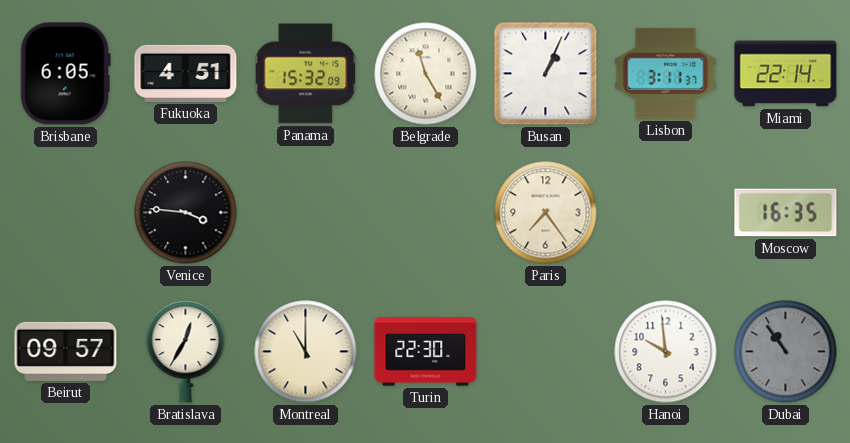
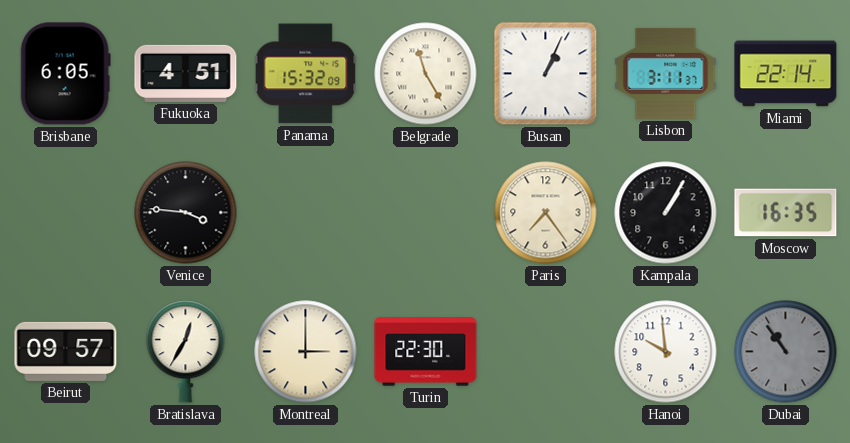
Kampala: none -> 1:05
Montreal: 11:00 -> 3:00
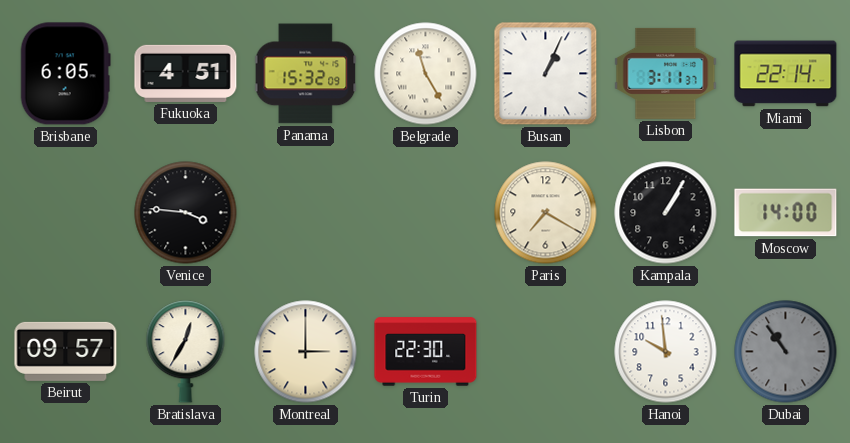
Paris: 7:24 -> 7:20
Moscow: 16:35 -> 14:00
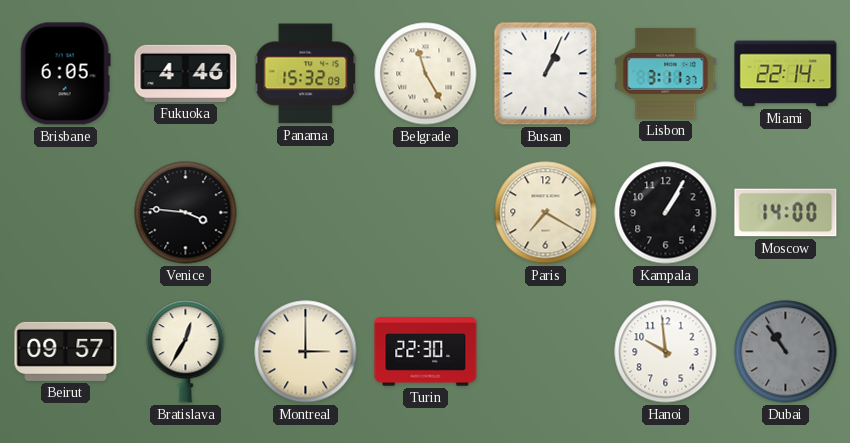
Fukuoka: 4:51 -> 4:46
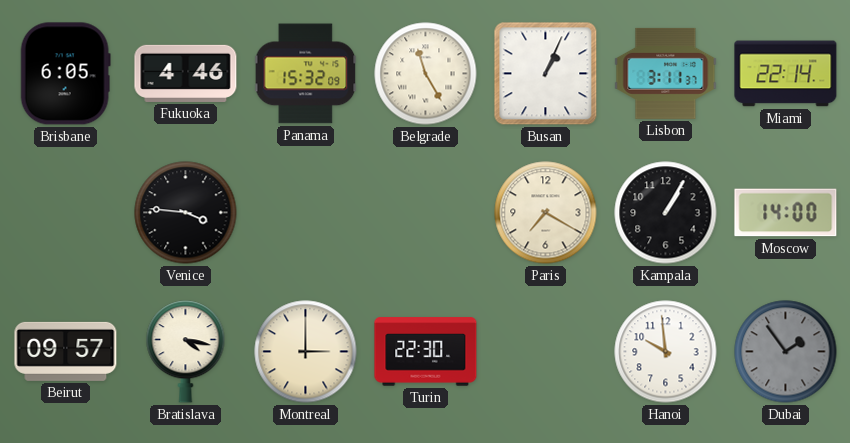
Bratislava: 12:35 -> 4:17
Dubai: 10:54 -> 1:54
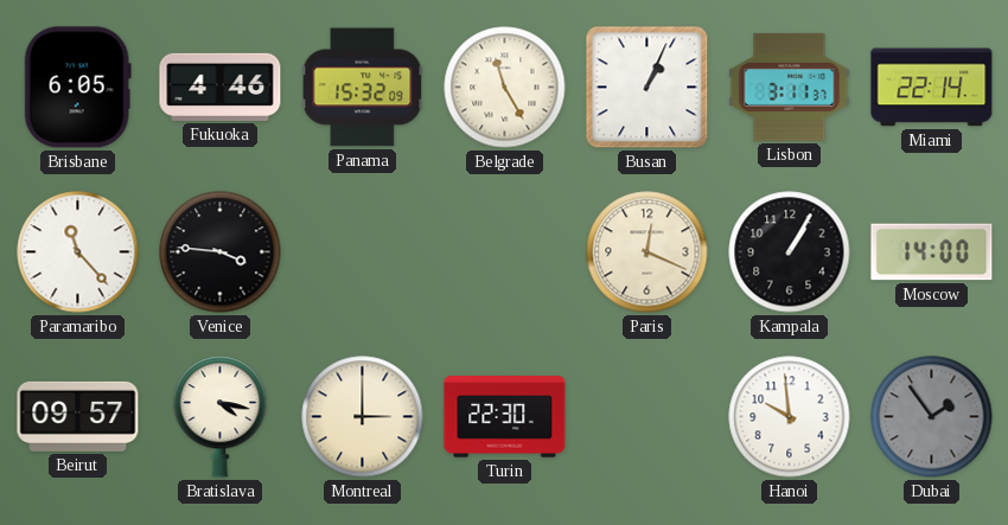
Paramaribo: none -> 11:23
Paris: 7:20 -> 12:19
